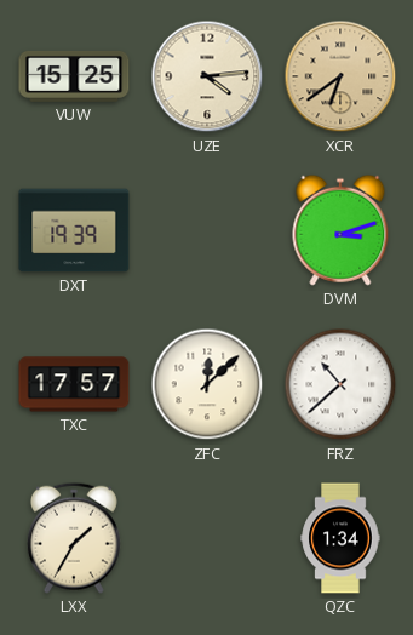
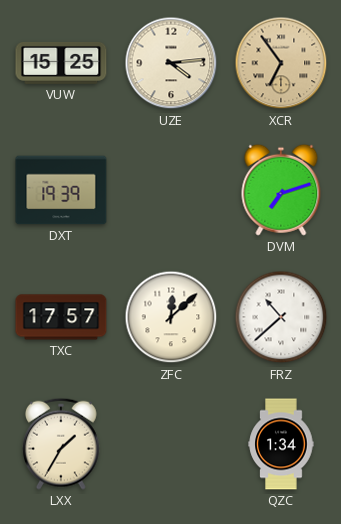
XCR: 6:39 -> 6:54
DVM: 3:12 -> 7:12
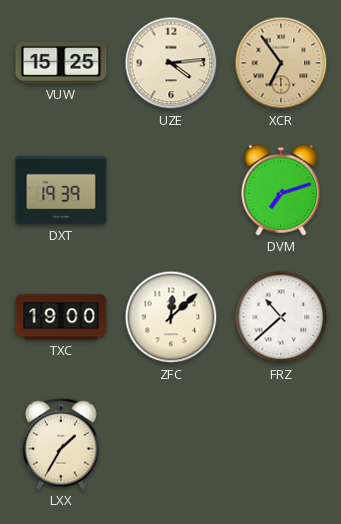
TXC: 17:57 -> 19:00
QZC: 1:34 -> none
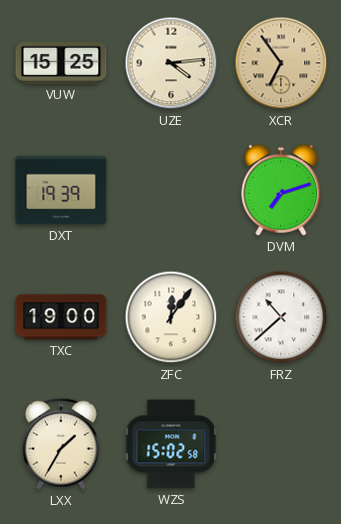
ZFC: 12:08 -> 12:06
WZS: none -> 15:02
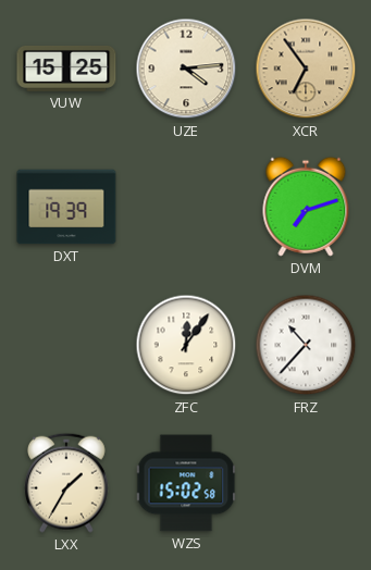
TXC: 19:00 -> none
FRZ: 10:38 -> 10:37
